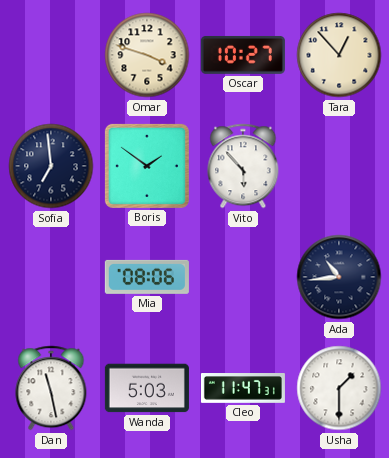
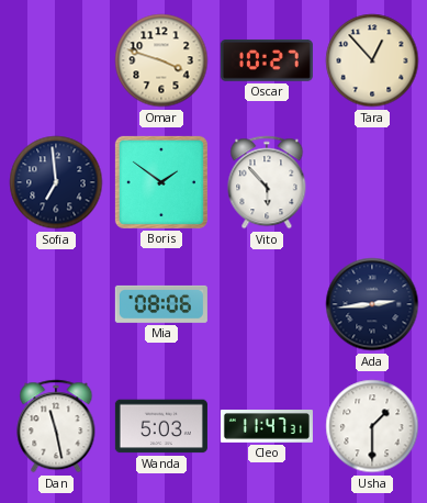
Ada: 10:44 -> 2:44
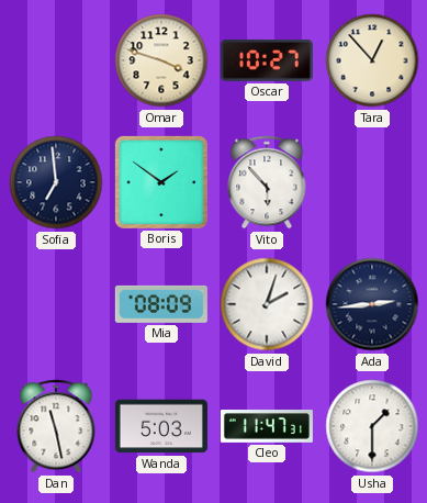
Mia: 08:06 -> 08:09
David: none -> 2:03
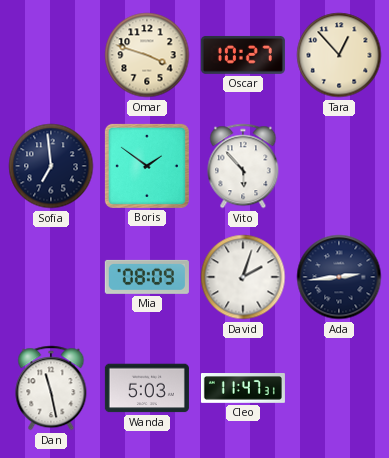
Usha: 1:30 -> none
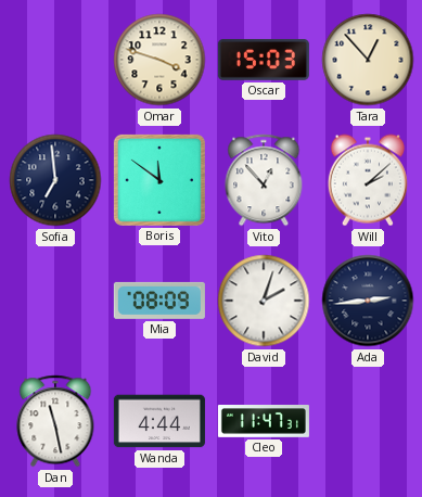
Oscar: 10:27 -> 15:03
Boris: 1:51 -> 11:51
Vito: 5:53 -> 12:53
Will: none -> 2:08
Wanda: 5:03 -> 4:44
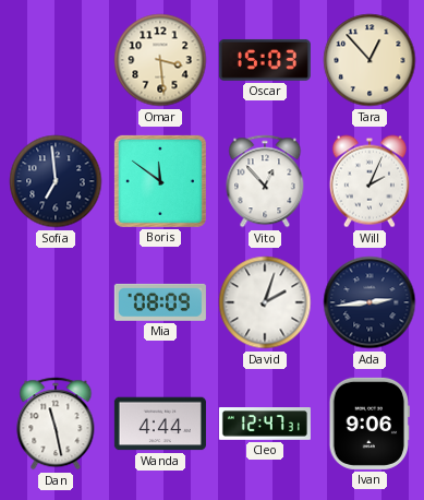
Omar: 3:48 -> 3:29
Will: 2:08 -> 2:04
Cleo: 11:47 -> 12:47
Ivan: none -> 9:06
